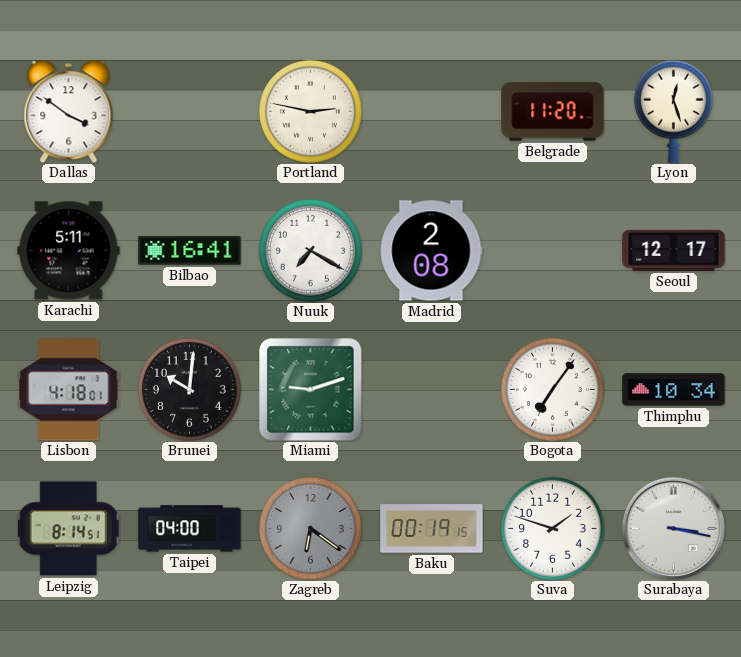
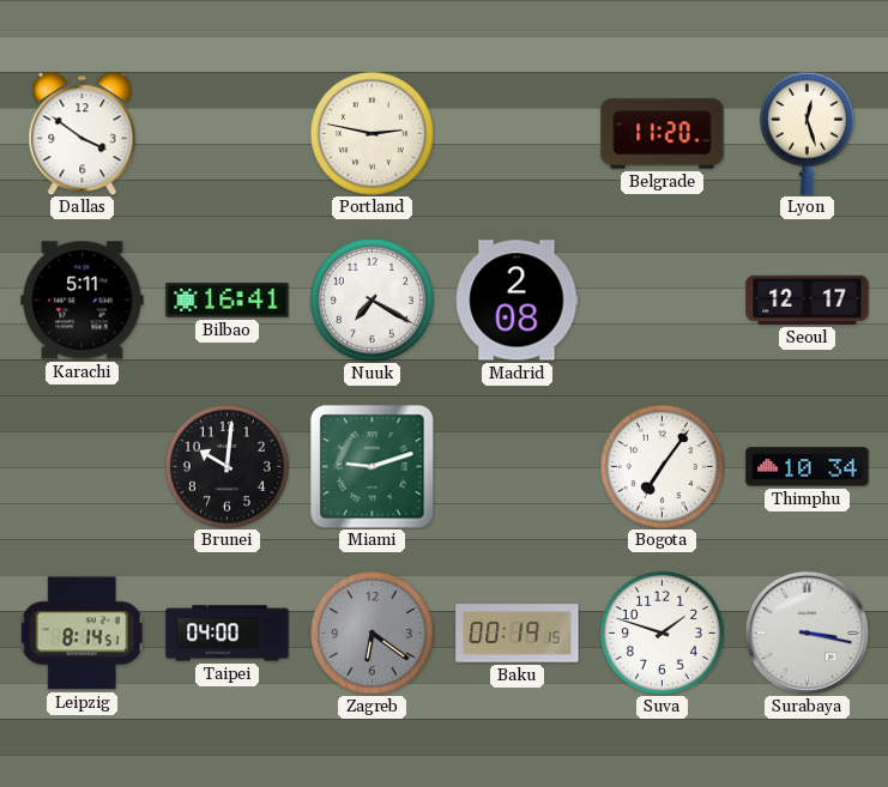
Lisbon: 4:18 -> none
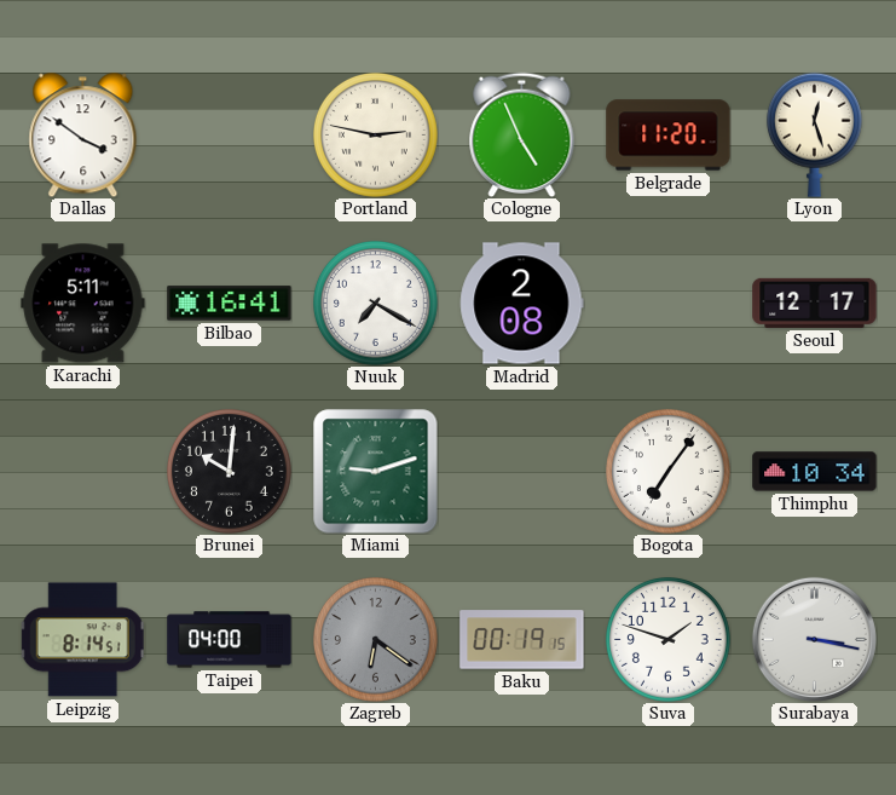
Cologne: none -> 4:56
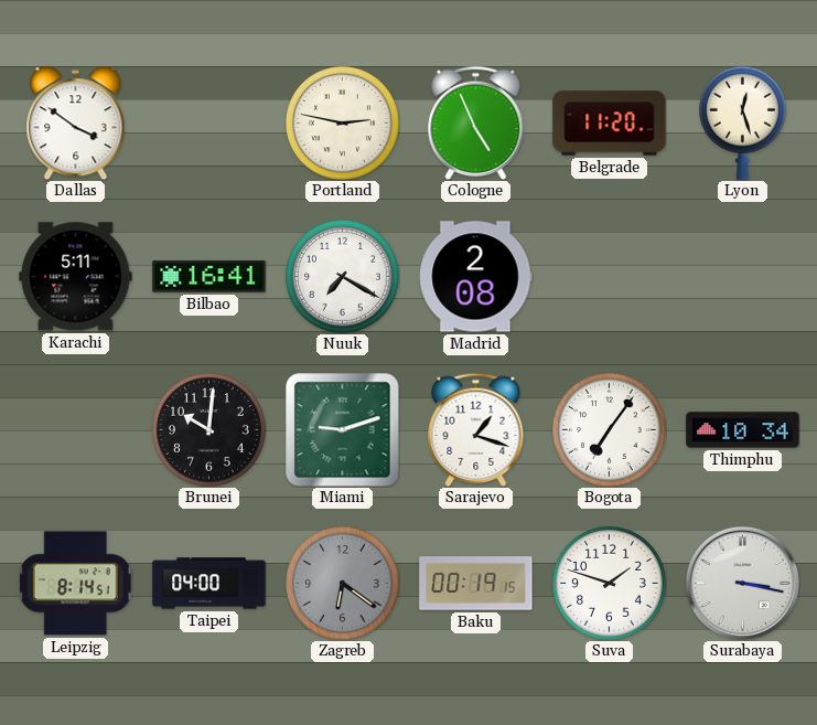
Seoul: 12:17 -> none
Sarajevo: none -> 1:18
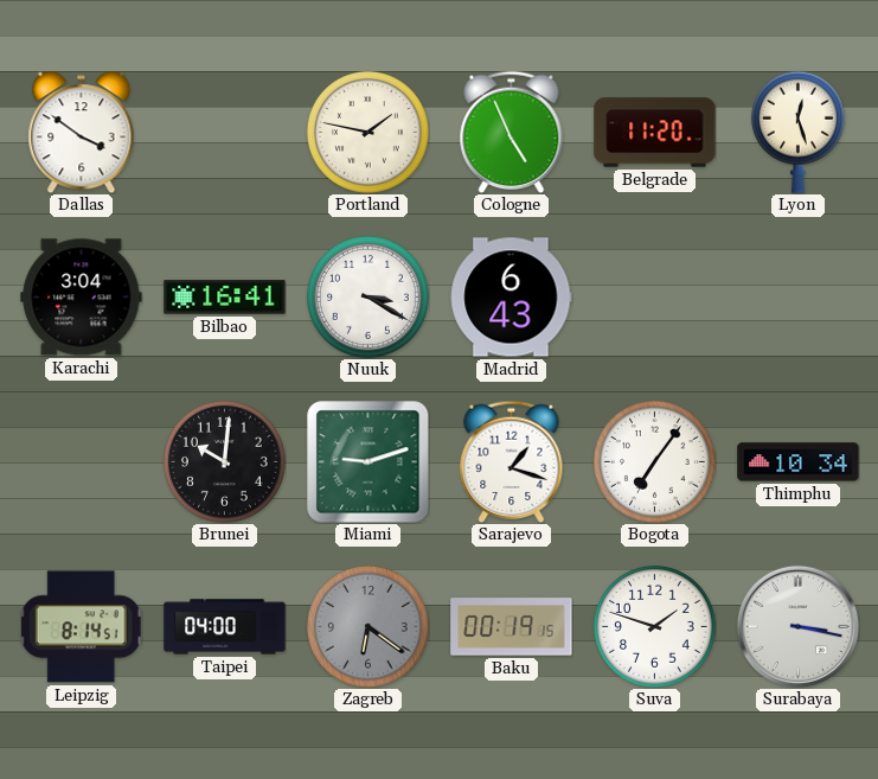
Portland: 2:47 -> 1:47
Karachi: 5:11 -> 3:04
Nuuk: 7:20 -> 3:20
Madrid: 2:08 -> 6:43
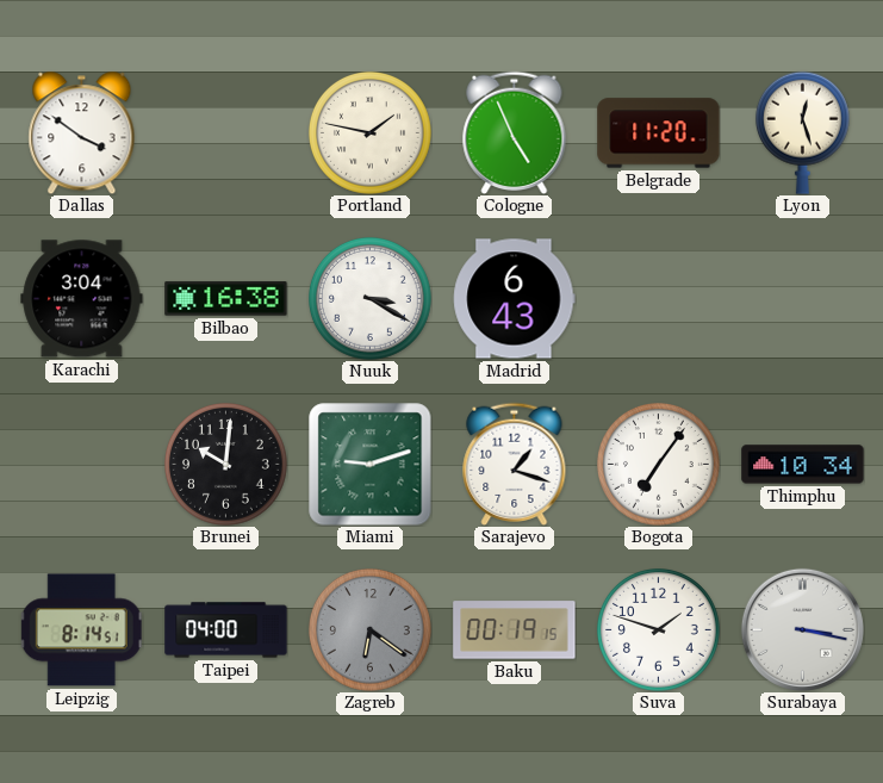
Bilbao: 16:41 -> 16:38
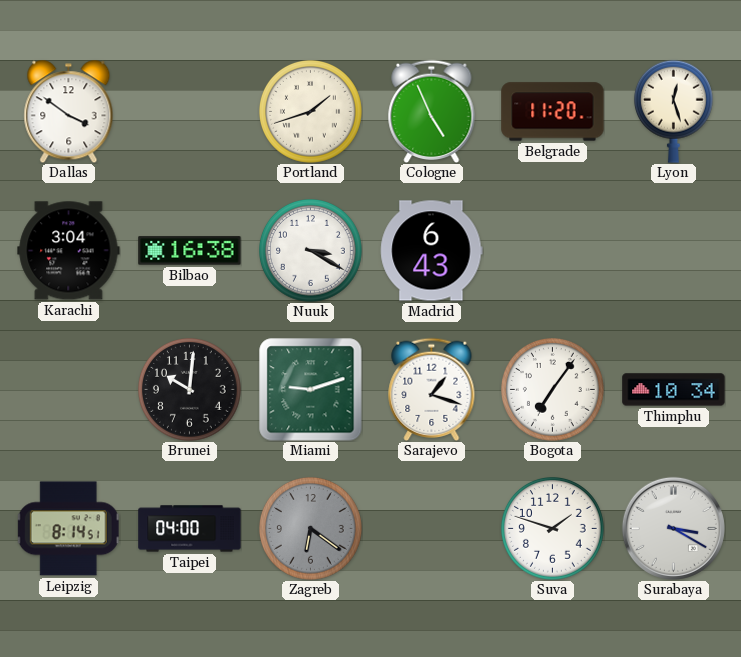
Portland: 1:47 -> 1:42
Baku: 00:19 -> none
Surabaya: 3:17 -> 3:20
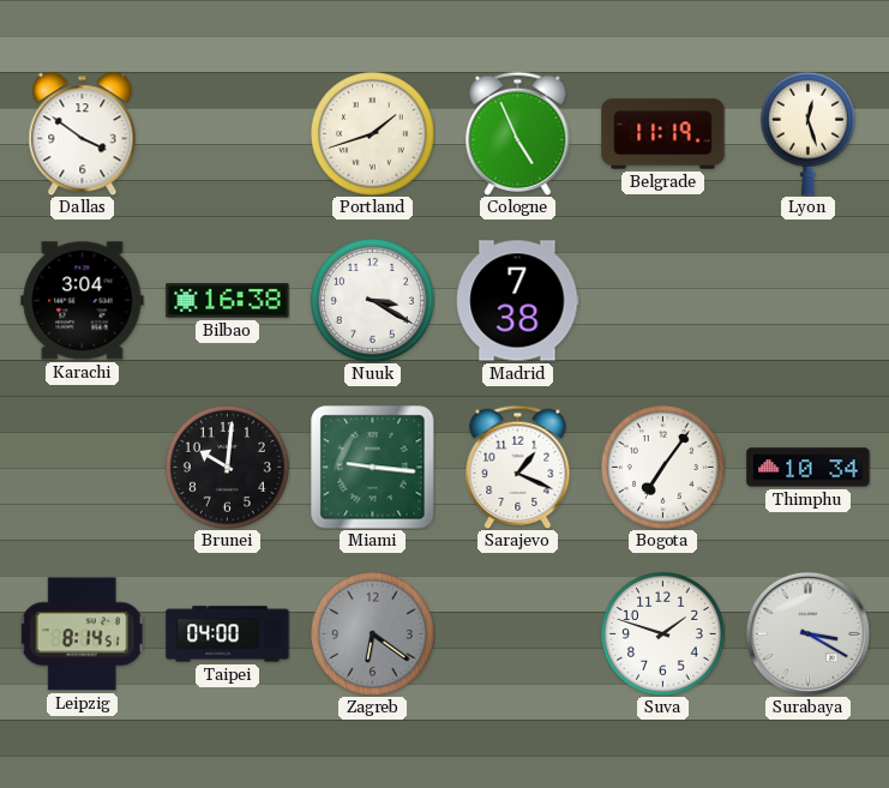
Belgrade: 11:20 -> 11:19
Madrid: 6:43 -> 7:38
Miami: 9:12 -> 9:16
Sarajevo: 1:18 -> 1:19
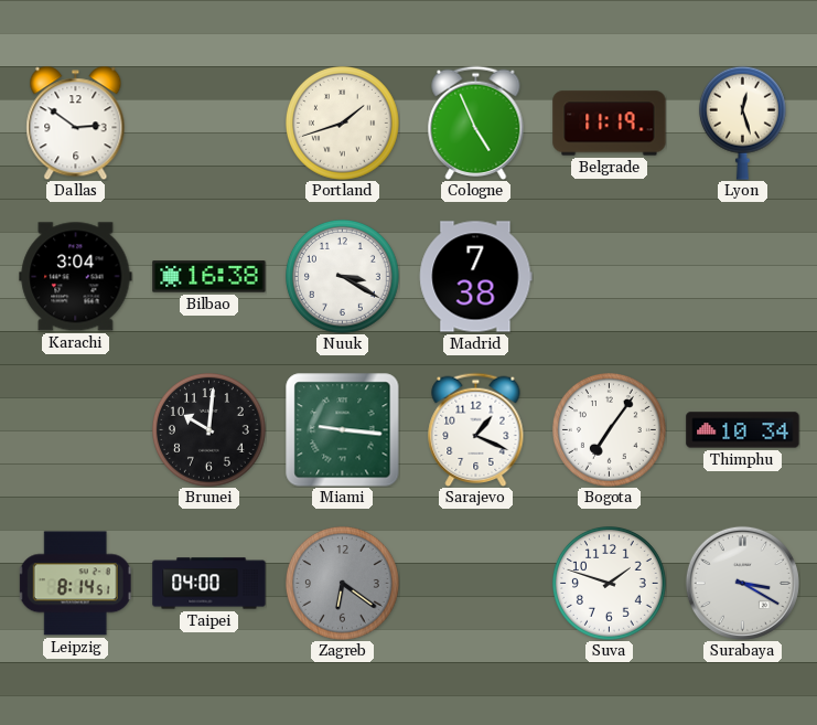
Dallas: 3:51 -> 2:51
